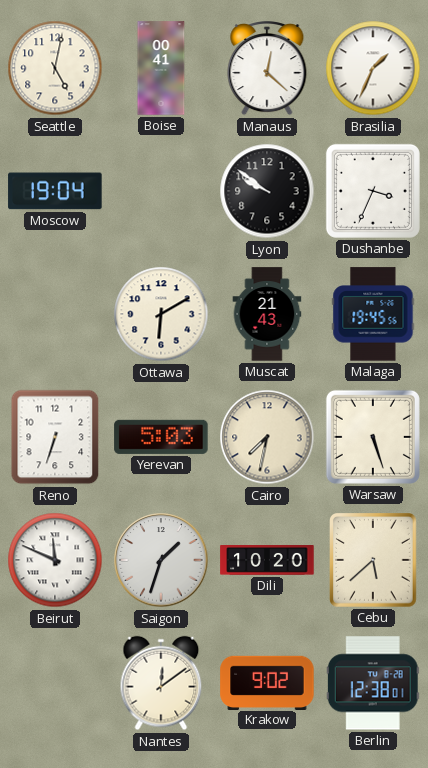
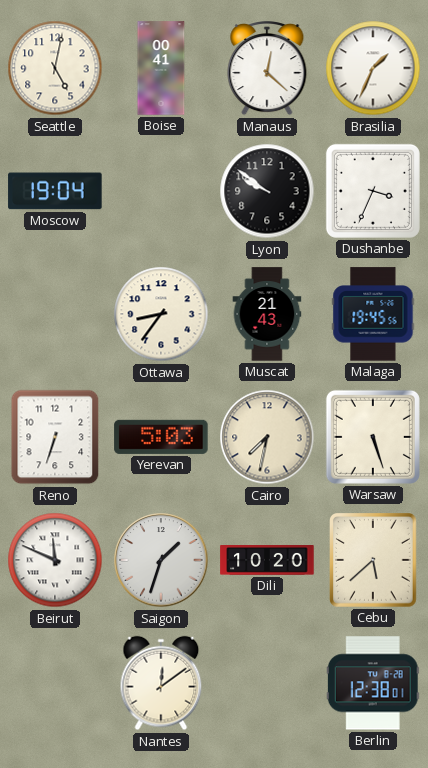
Ottawa: 6:10 -> 8:36
Krakow: 9:02 -> none
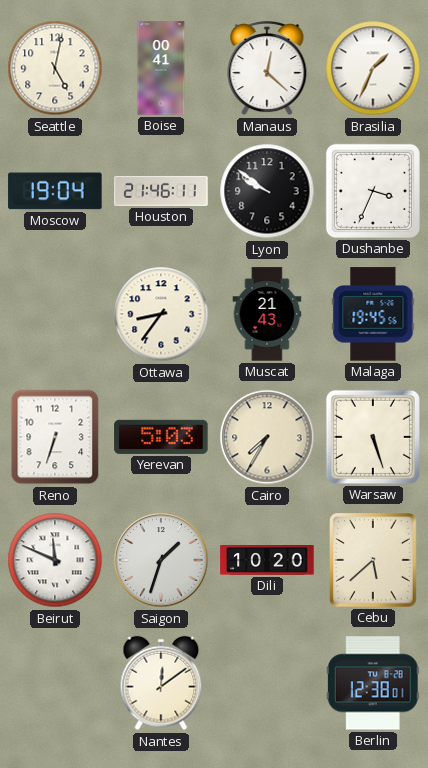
Houston: none -> 21:46
Cairo: 7:32 -> 7:35
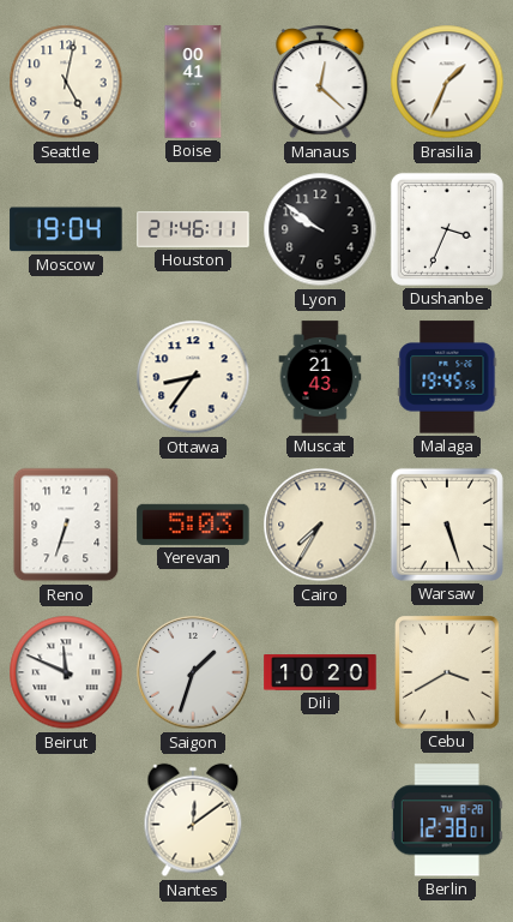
Cebu: 5:38 -> 3:40
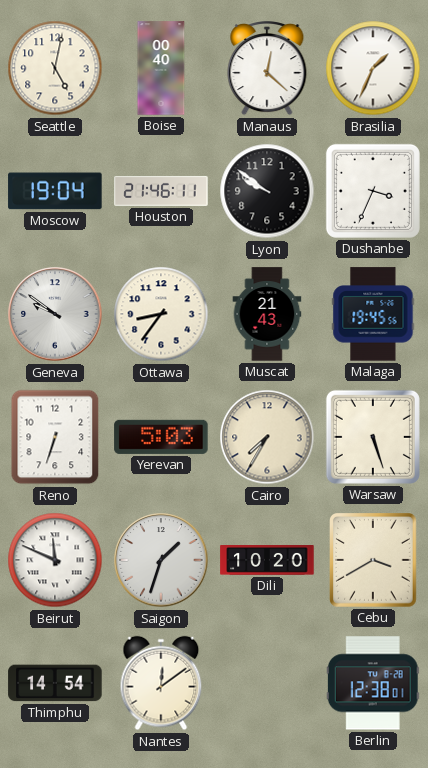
Boise: 00:41 -> 00:40
Geneva: none -> 9:51
Thimphu: none -> 14:54
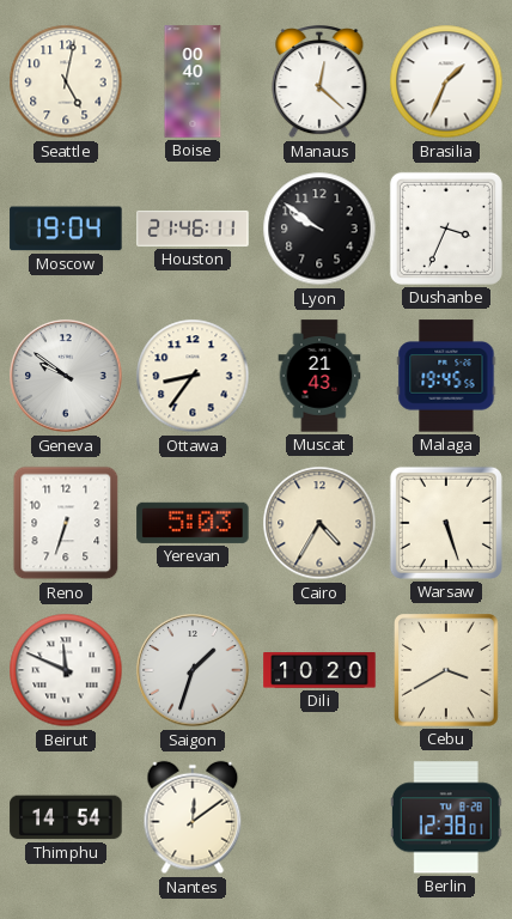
Cairo: 7:35 -> 4:35
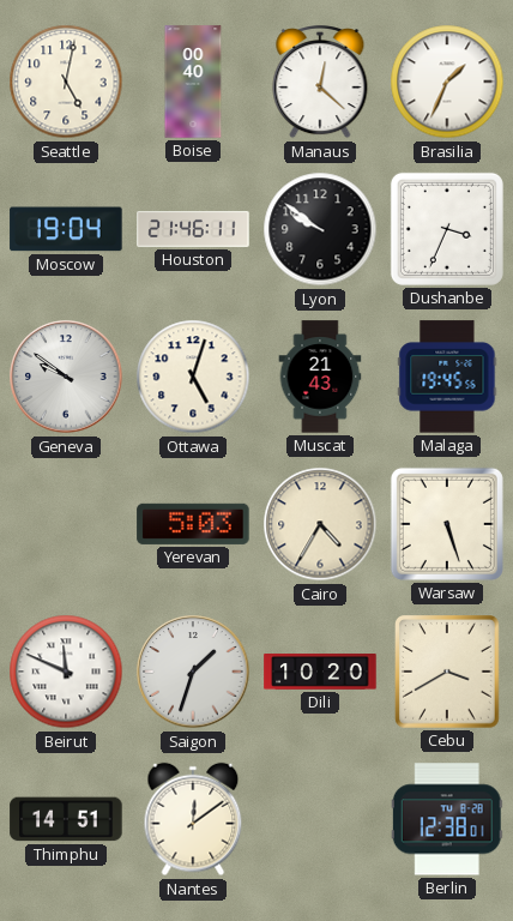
Ottawa: 8:36 -> 5:03
Reno: 6:33 -> none
Thimphu: 14:54 -> 14:51
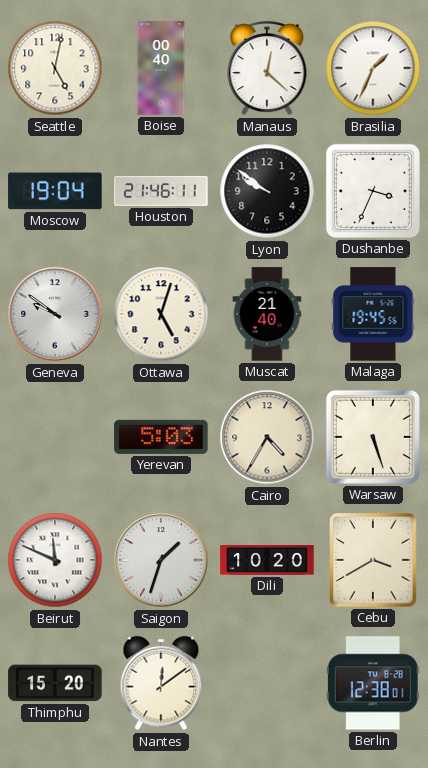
Muscat: 21:43 -> 21:40
Thimphu: 14:51 -> 15:20
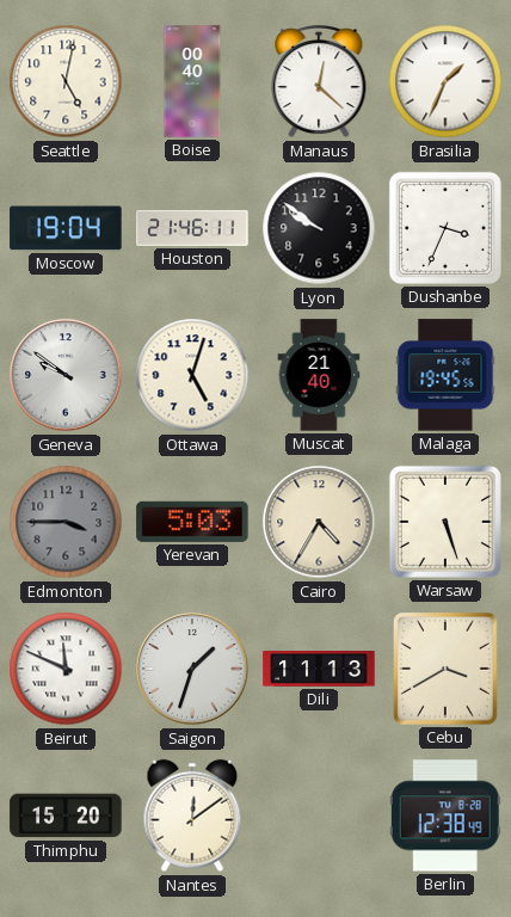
Edmonton: none -> 3:45
Dili: 10:20 -> 11:13
Berlin: 12:38:01 -> 12:38:49
